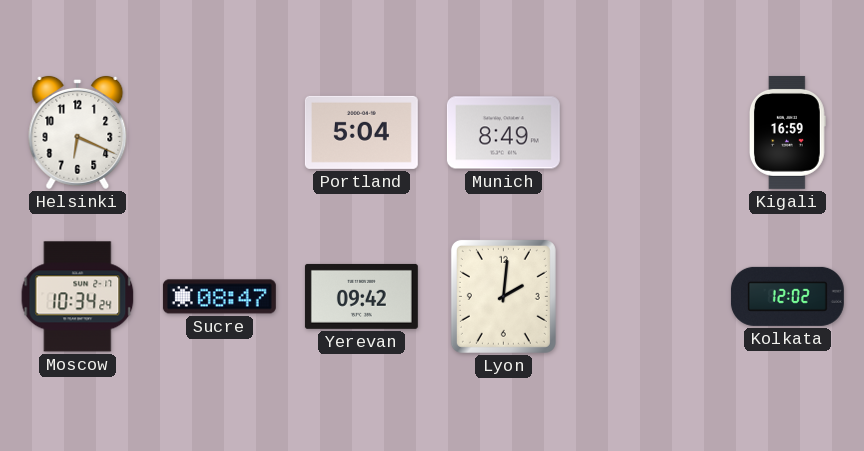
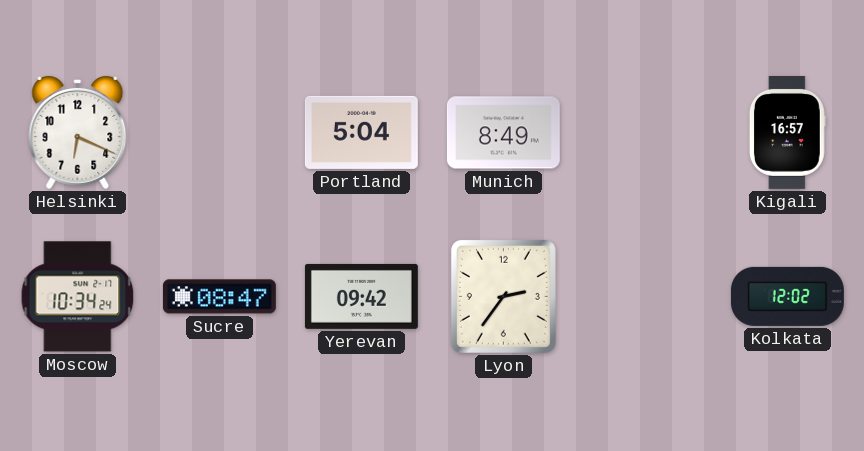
Kigali: 16:59 -> 16:57
Lyon: 2:01 -> 2:36
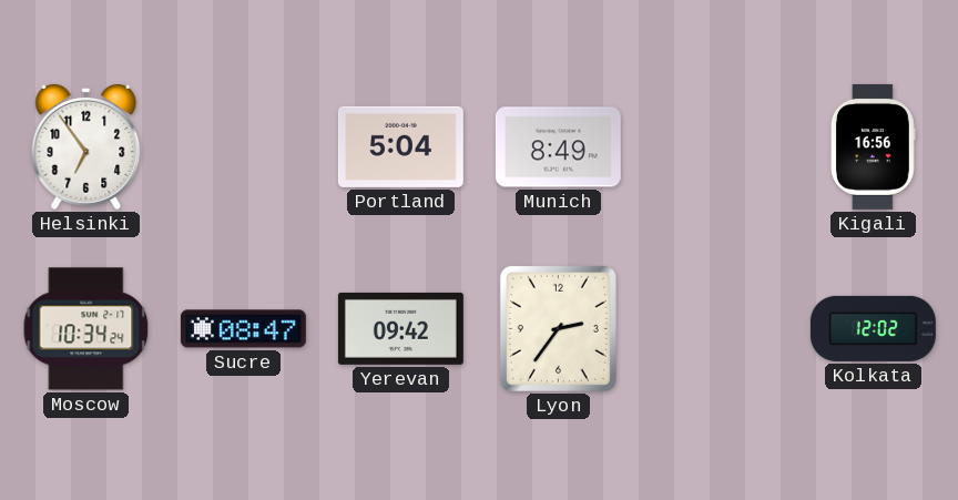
Helsinki: 6:19 -> 6:54
Kigali: 16:57 -> 16:56
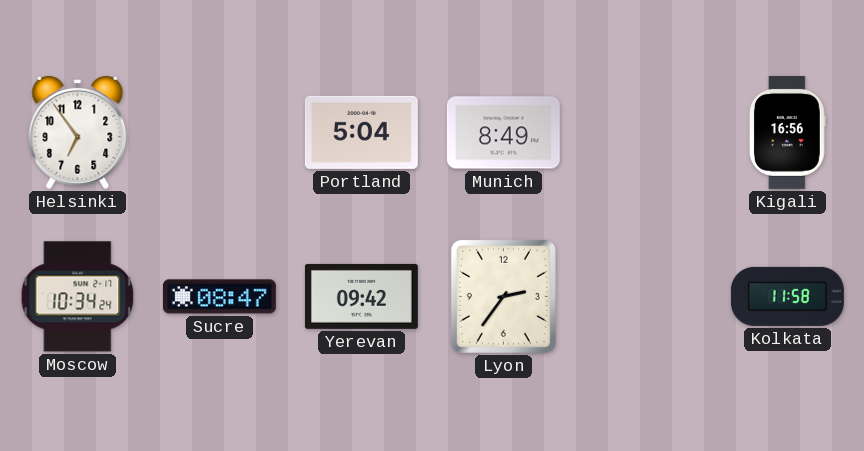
Kolkata: 12:02 -> 11:58
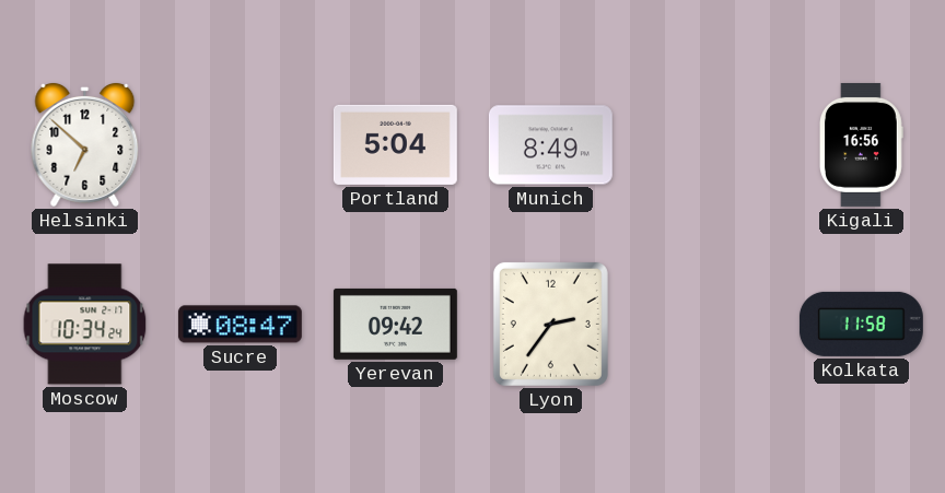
Helsinki: 6:54 -> 6:52
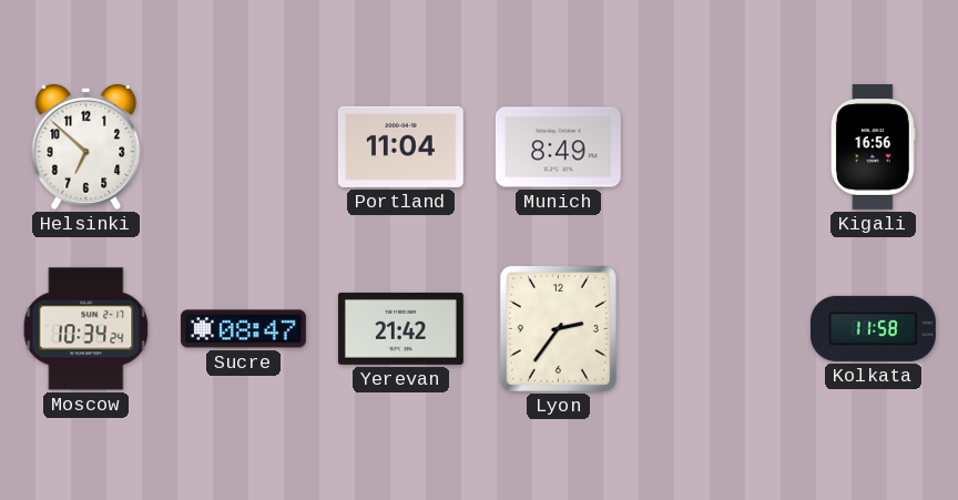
Portland: 5:04 -> 11:04
Yerevan: 09:42 -> 21:42
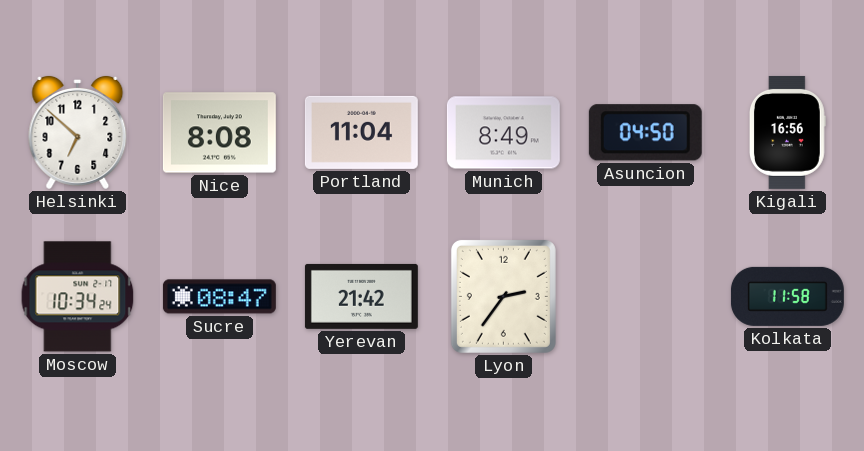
Nice: none -> 8:08
Asuncion: none -> 04:50
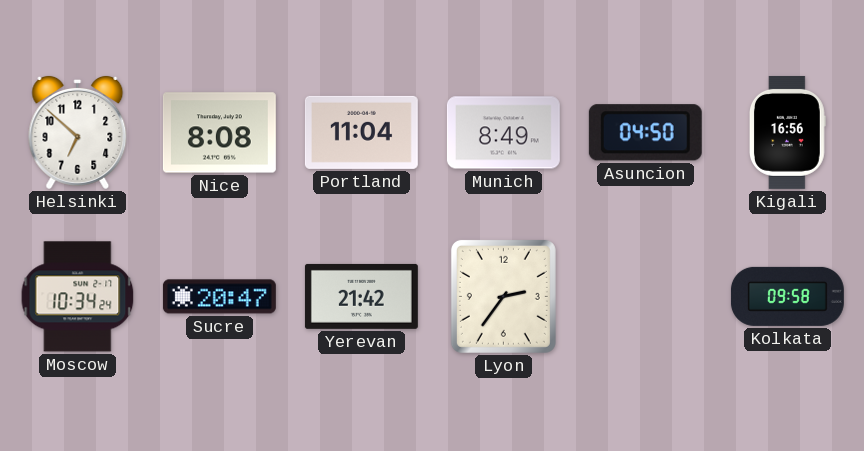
Sucre: 08:47 -> 20:47
Kolkata: 11:58 -> 09:58
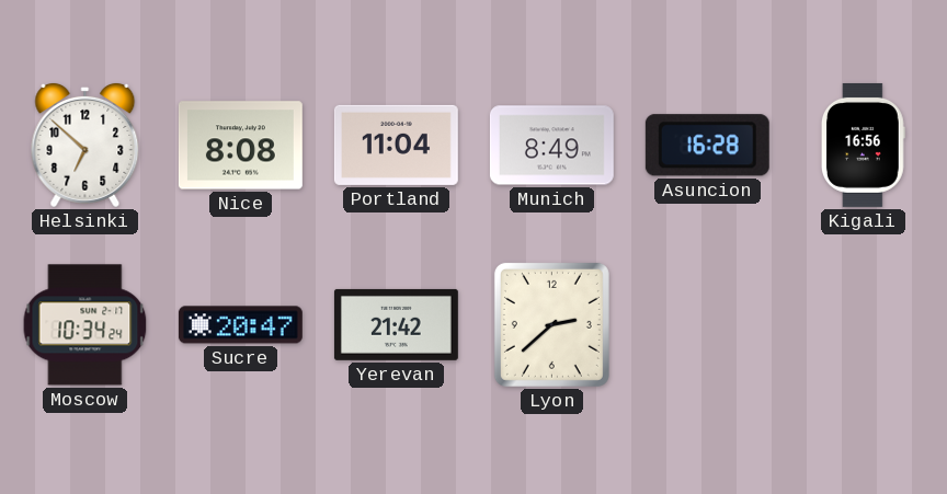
Asuncion: 04:50 -> 16:28
Lyon: 2:36 -> 2:38
Kolkata: 09:58 -> none
